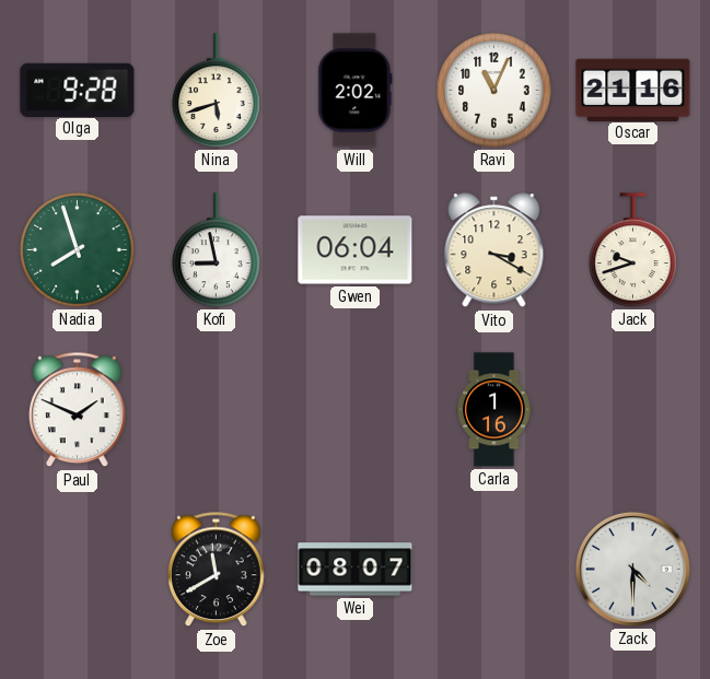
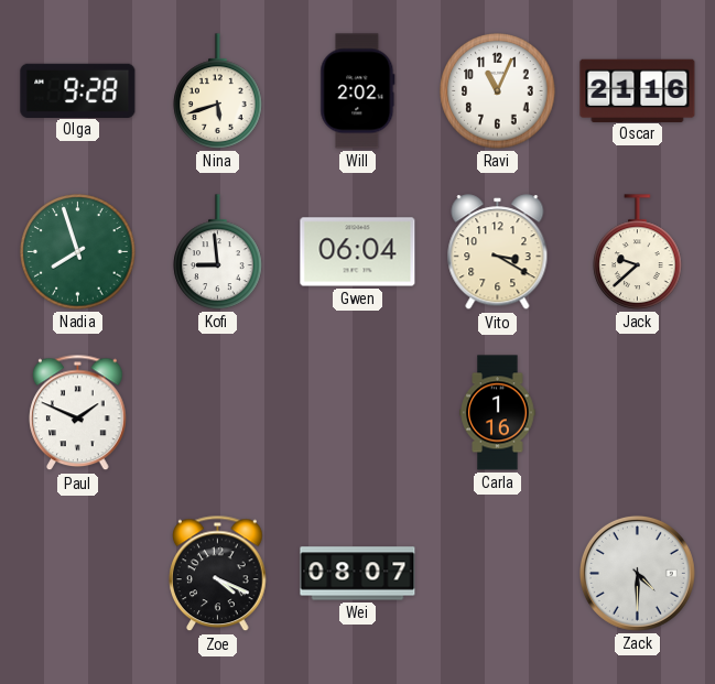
Kofi: 8:58 -> 8:59
Jack: 9:42 -> 9:38
Zoe: 11:40 -> 4:19
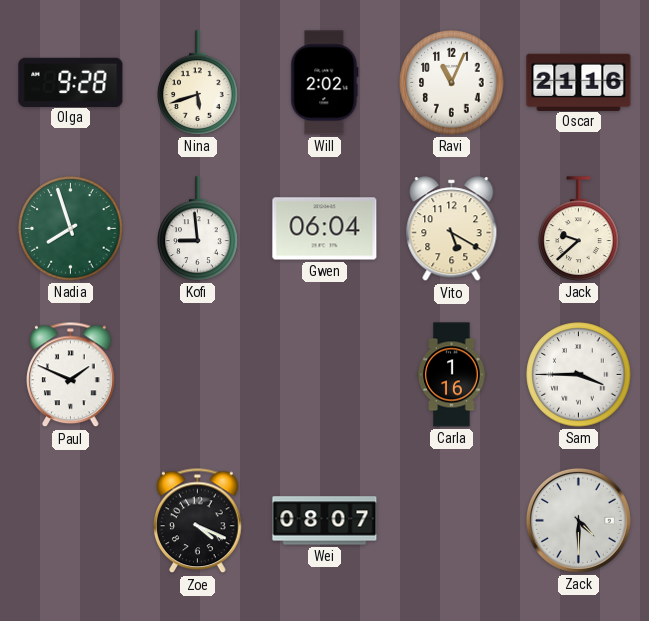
Vito: 3:20 -> 5:20
Sam: none -> 3:45
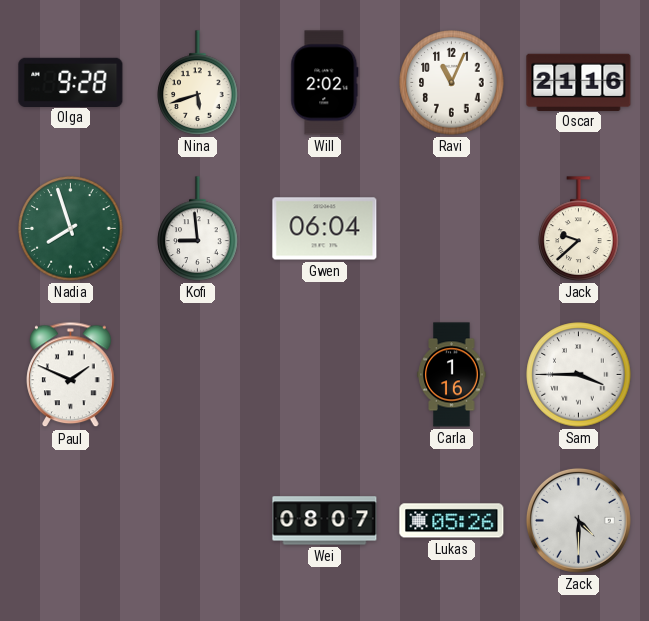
Vito: 5:20 -> none
Zoe: 4:19 -> none
Lukas: none -> 05:26
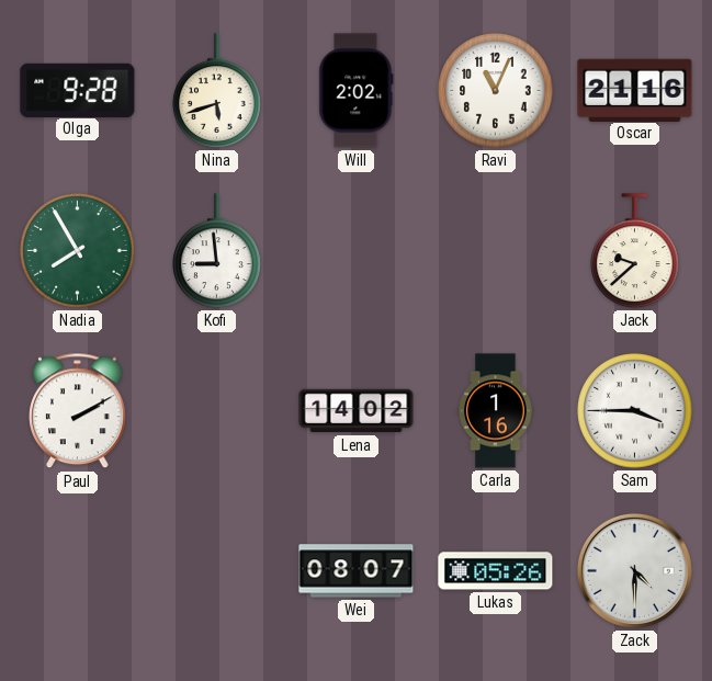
Nadia: 7:57 -> 7:55
Gwen: 06:04 -> none
Paul: 1:49 -> 2:10
Lena: none -> 14:02
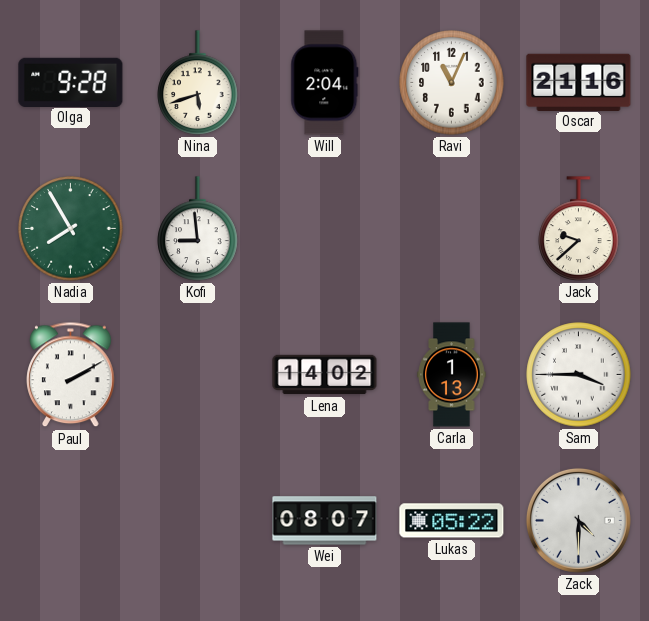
Will: 2:02 -> 2:04
Carla: 1:16 -> 1:13
Lukas: 05:26 -> 05:22
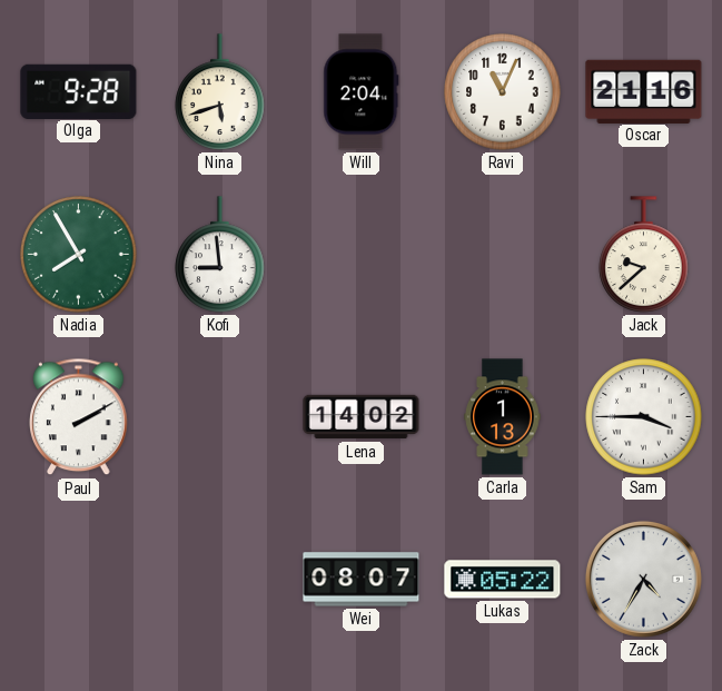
Zack: 4:30 -> 4:35
